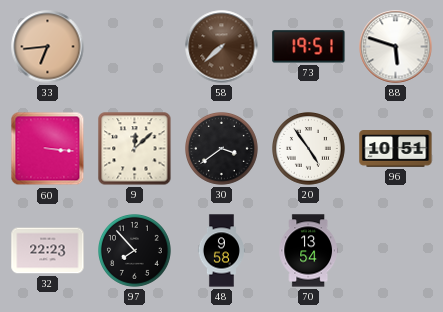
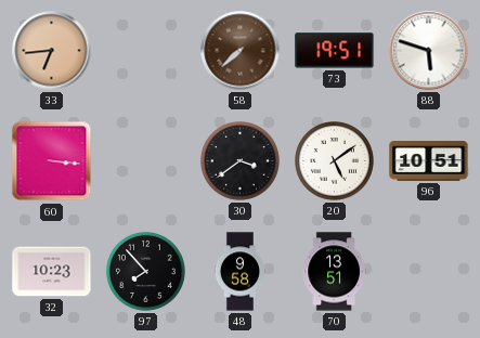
9: 12:08 -> none
20: 4:54 -> 5:09
32: 22:23 -> 10:23
70: 13:54 -> 13:51
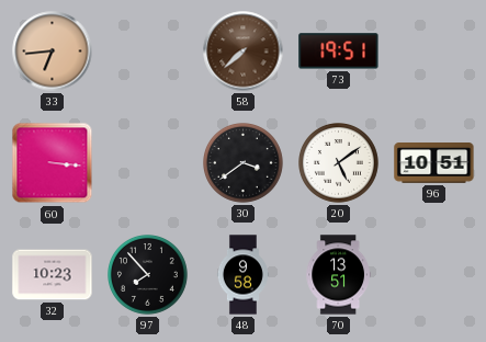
88: 5:48 -> none
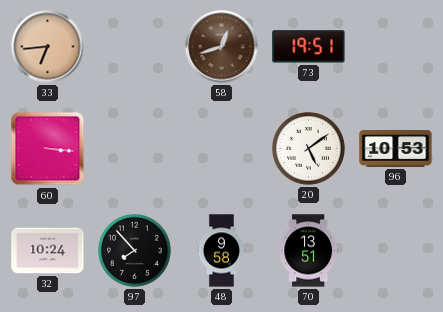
58: 7:38 -> 12:42
30: 3:39 -> none
96: 10:51 -> 10:53
32: 10:23 -> 10:24
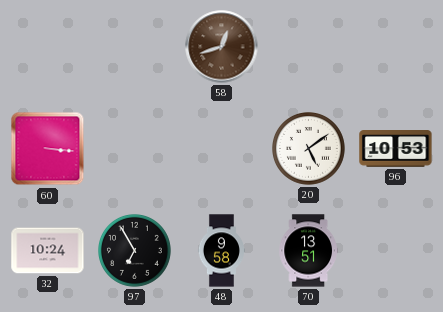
33: 6:44 -> none
73: 19:51 -> none
97: 7:53 -> 6:55
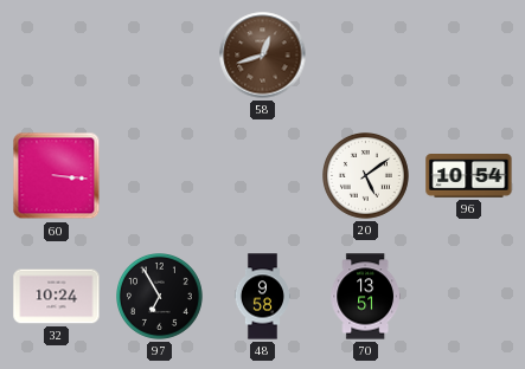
96: 10:53 -> 10:54
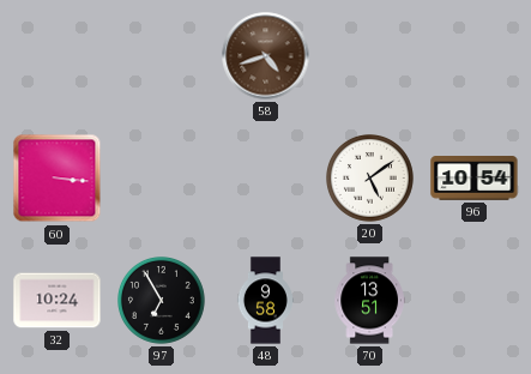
58: 12:42 -> 4:42
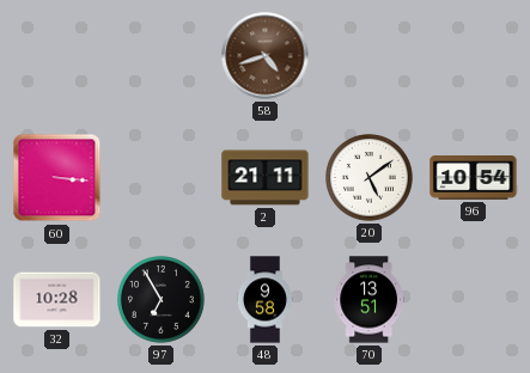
2: none -> 21:11
32: 10:24 -> 10:28
